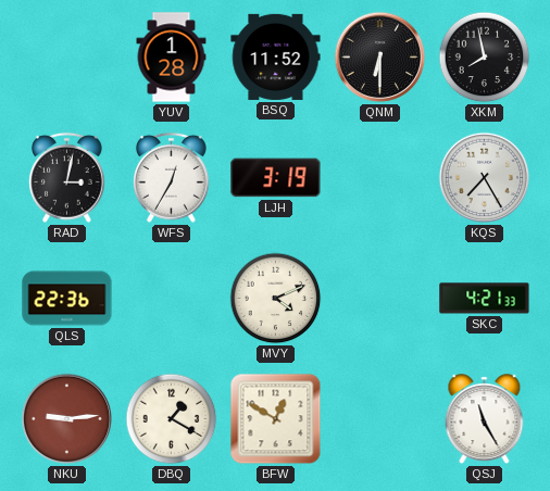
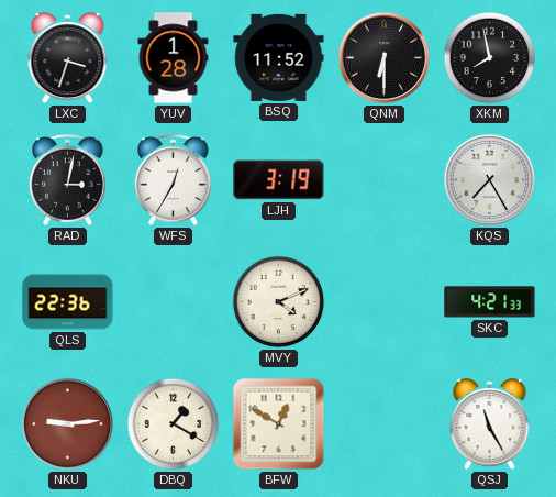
LXC: none -> 3:33
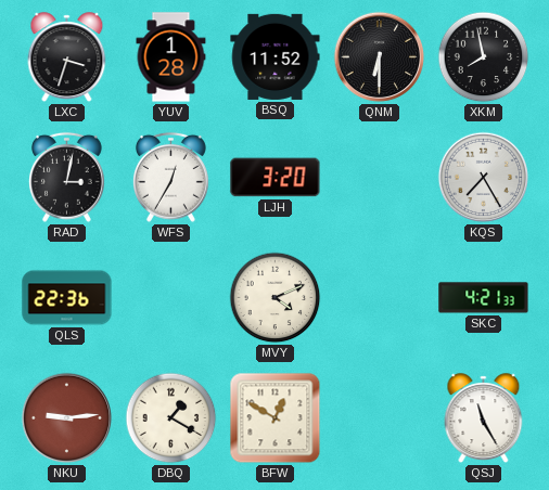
LJH: 3:19 -> 3:20
